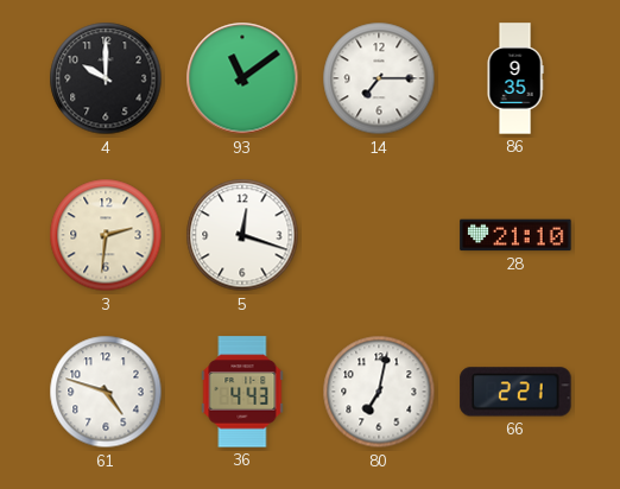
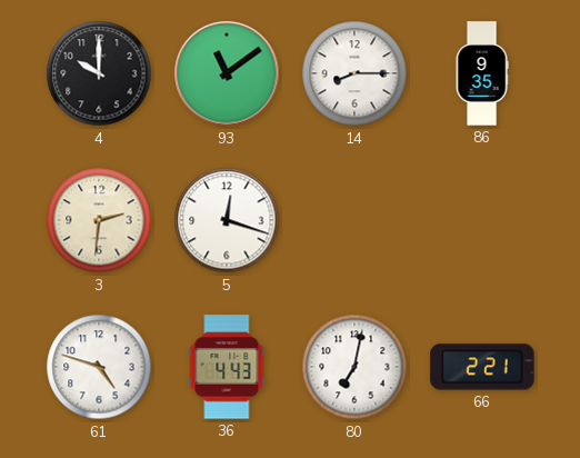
14: 7:15 -> 8:15
28: 21:10 -> none
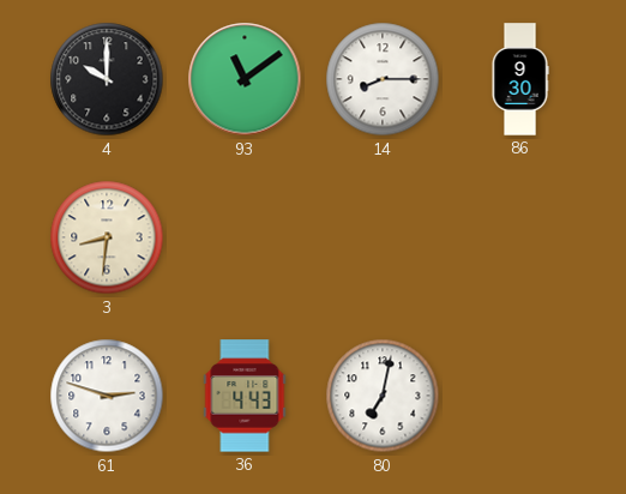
86: 9:35 -> 9:30
3: 2:31 -> 8:31
5: 12:18 -> none
61: 4:48 -> 2:48
66: 2:21 -> none
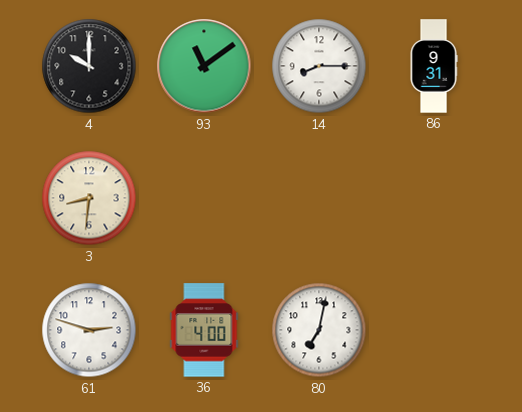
86: 9:30 -> 9:31
36: 4:43 -> 4:00
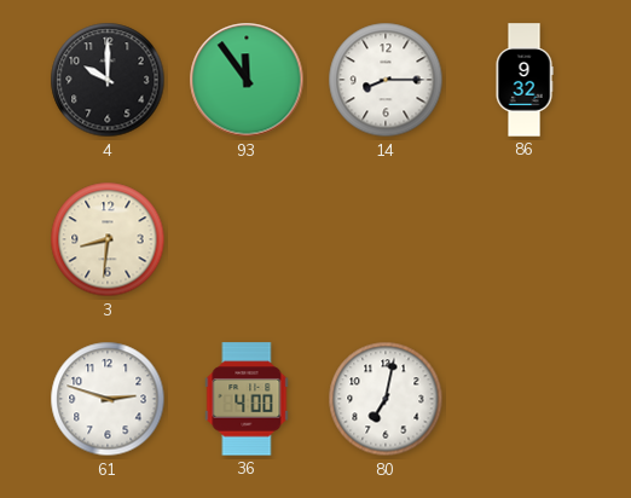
93: 11:09 -> 11:54
86: 9:31 -> 9:32
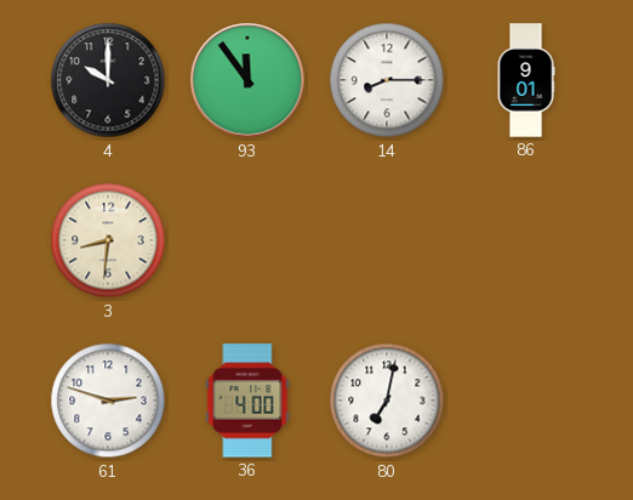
86: 9:32 -> 9:01
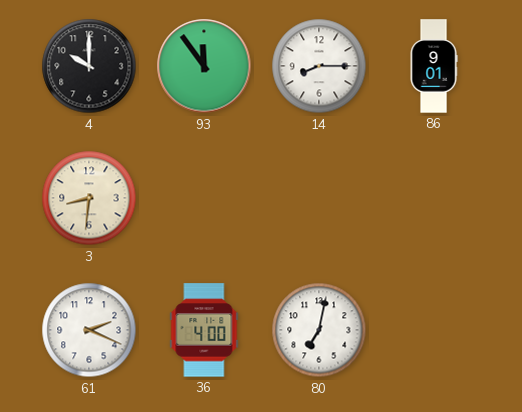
61: 2:48 -> 2:19
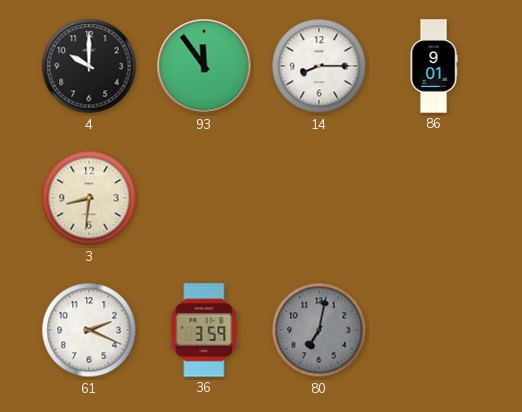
36: 4:00 -> 3:59
80 dial: white -> grey
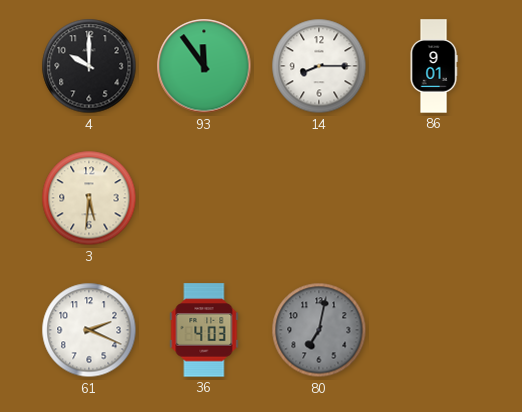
3: 8:31 -> 5:31
36: 3:59 -> 4:03
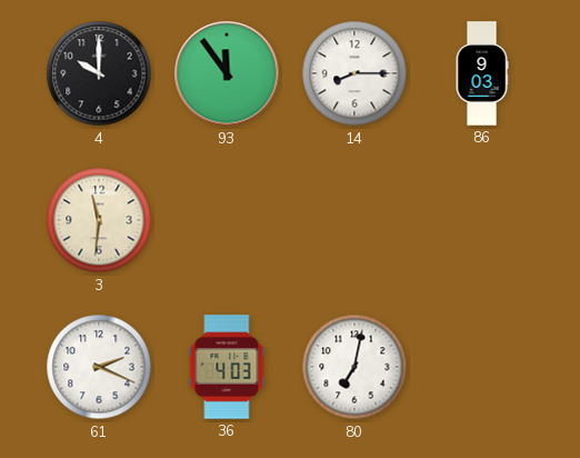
86: 9:01 -> 9:03
3: 5:31 -> 11:31
80 dial: grey -> white
